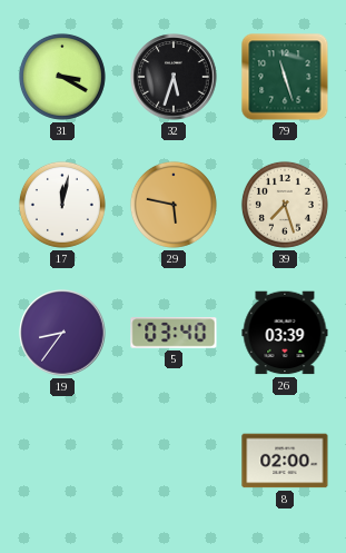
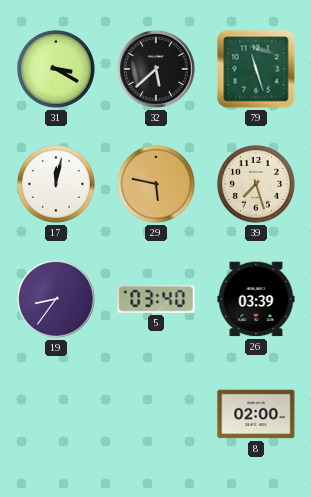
32: 5:33 -> 5:38
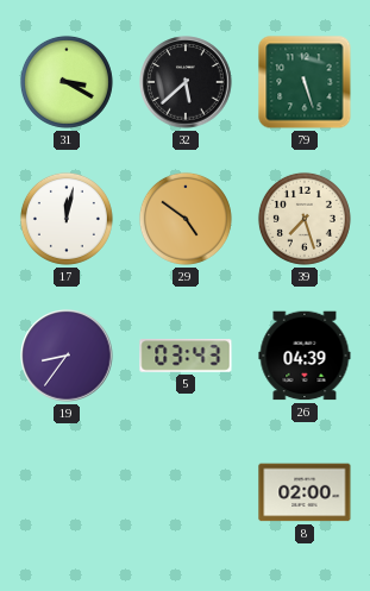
79: 11:27 -> 5:27
29: 5:47 -> 4:51
5: 03:40 -> 03:43
26: 03:39 -> 04:39
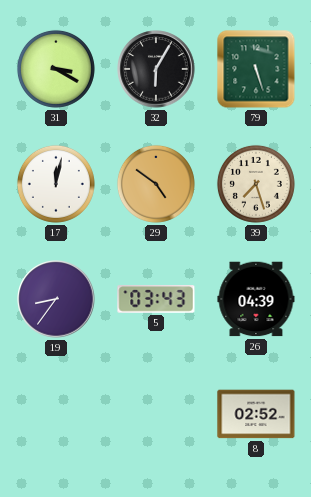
32: 5:38 -> 6:05
8: 02:00 -> 02:52
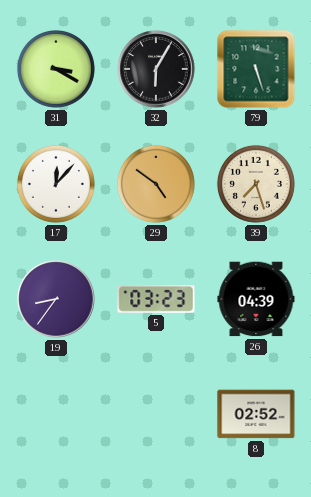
17: 12:02 -> 12:07
5: 03:43 -> 03:23
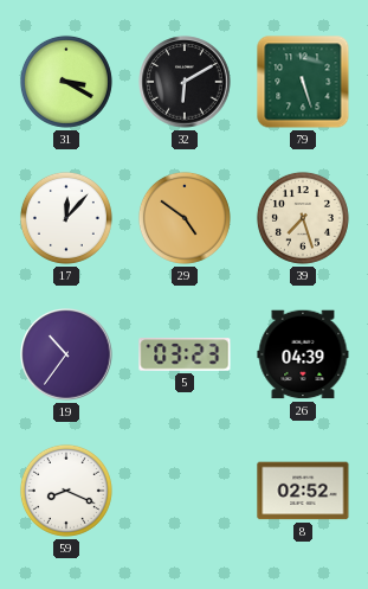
32: 6:05 -> 6:10
19: 8:36 -> 10:36
59: none -> 8:19
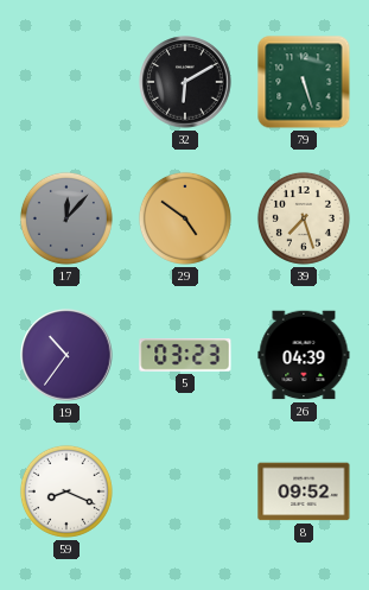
31: 3:20 -> none
17 dial: white -> grey
8: 02:52 -> 09:52
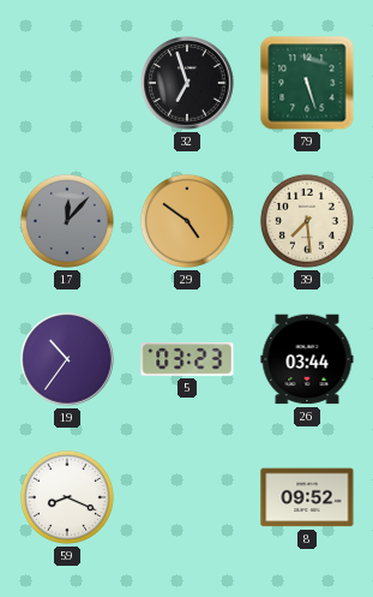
32: 6:10 -> 6:57
39: 7:27 -> 7:29
26: 04:39 -> 03:44
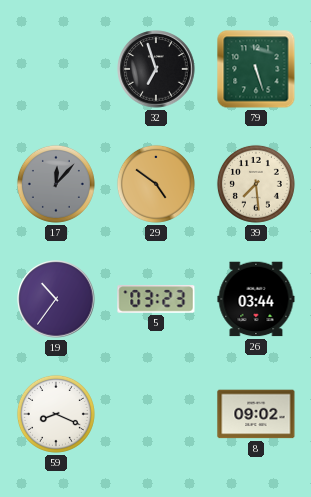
8: 09:52 -> 09:02
